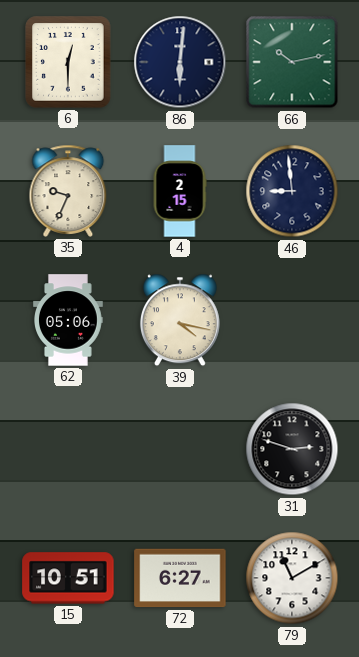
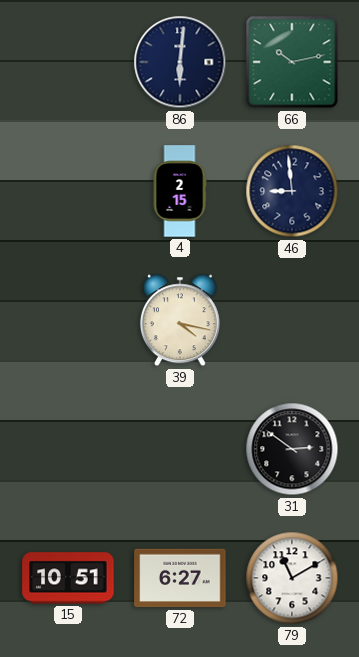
6: 12:30 -> none
35: 9:34 -> none
62: 05:06 -> none
31: 2:48 -> 2:51
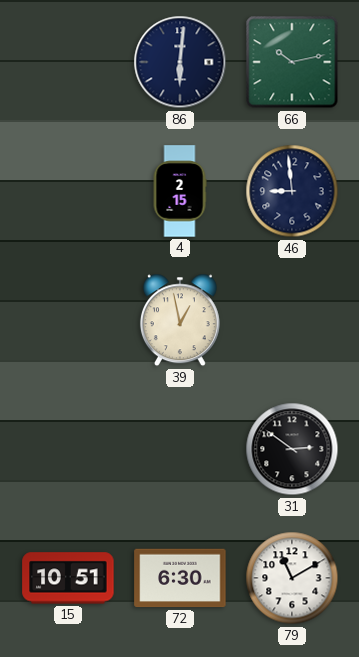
39: 4:17 -> 12:58
72: 6:27 -> 6:30
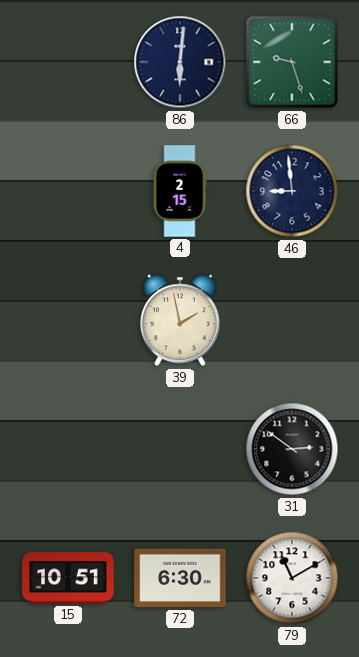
66: 10:13 -> 9:27
39: 12:58 -> 1:58
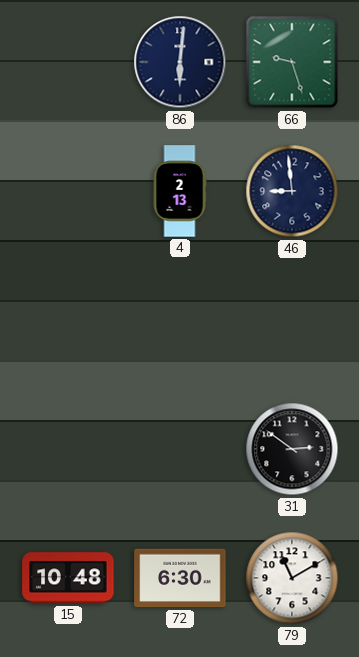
4: 2:15 -> 2:13
39: 1:58 -> none
15: 10:51 -> 10:48
